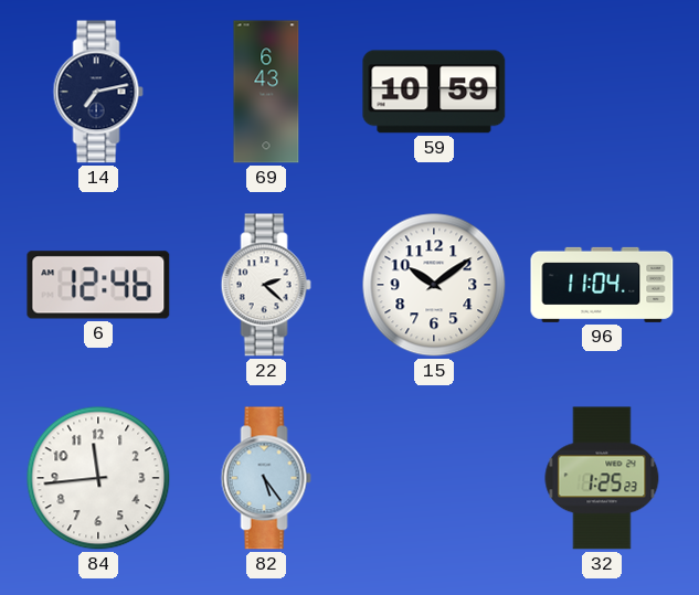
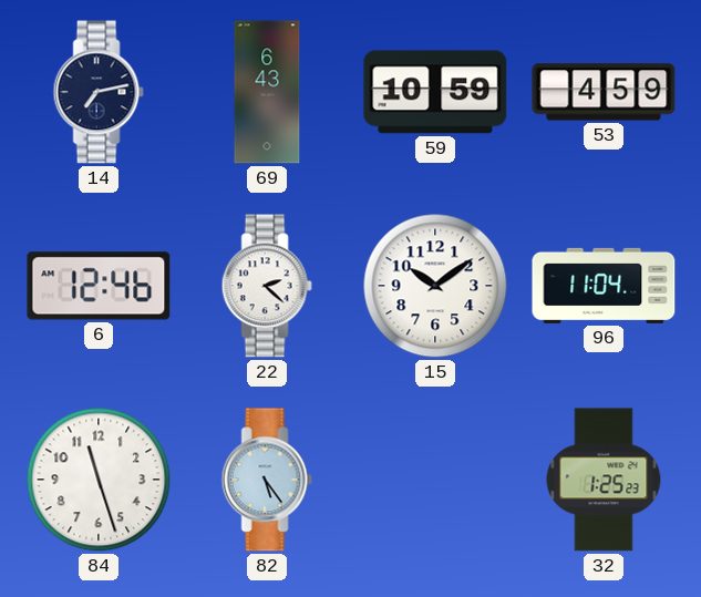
53: none -> 4:59
84: 11:44 -> 11:27
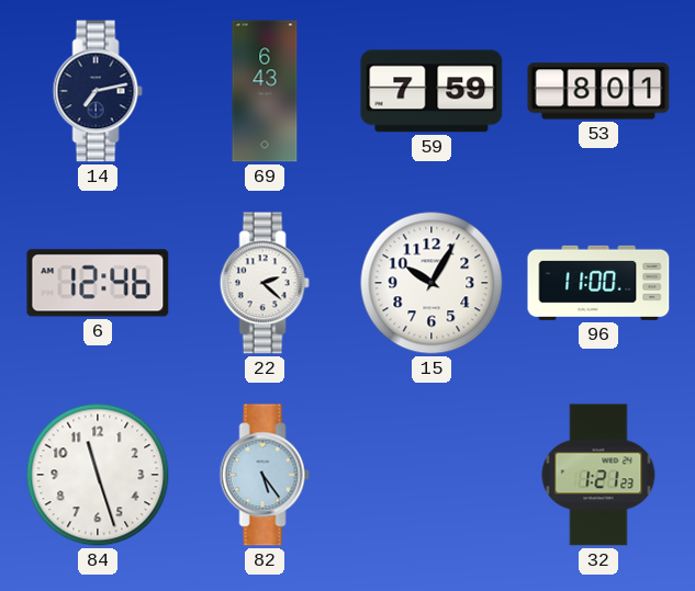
59: 10:59 -> 7:59
53: 4:59 -> 8:01
15: 10:09 -> 10:05
96: 11:04 -> 11:00
32: 1:25 -> 1:21
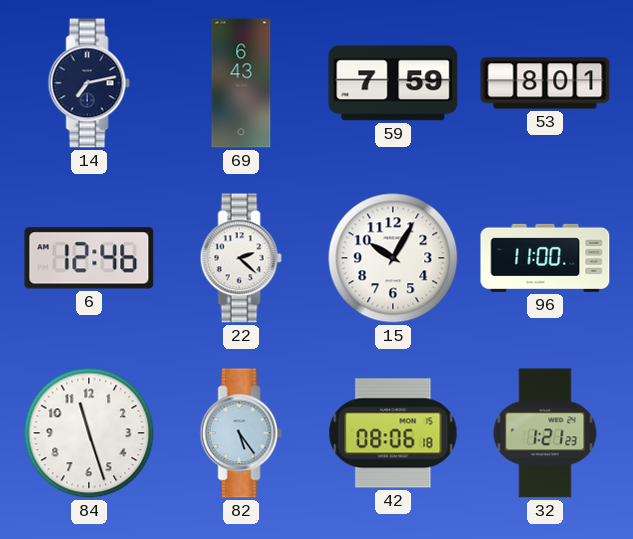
42: none -> 08:06
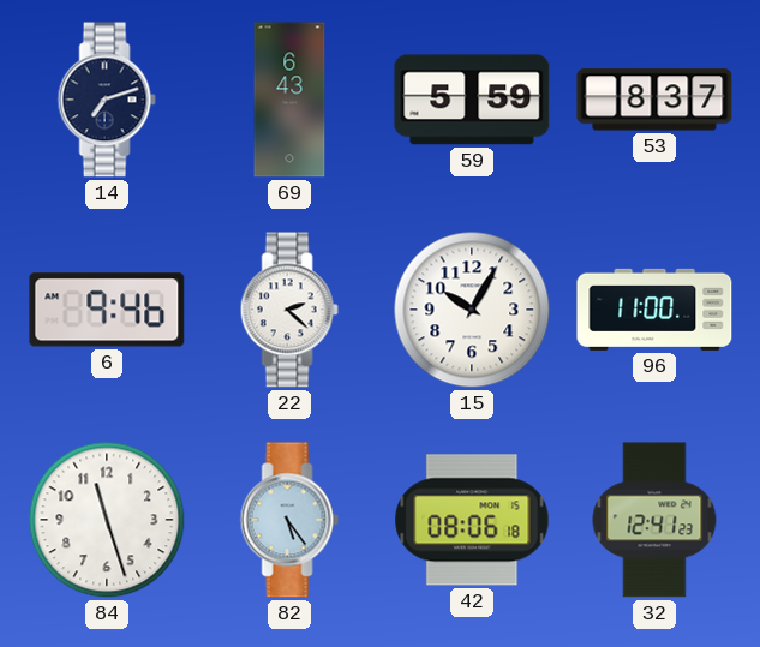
14: 7:13 -> 7:12
59: 7:59 -> 5:59
53: 8:01 -> 8:37
6: 12:46 -> 9:46
32: 1:21 -> 12:41
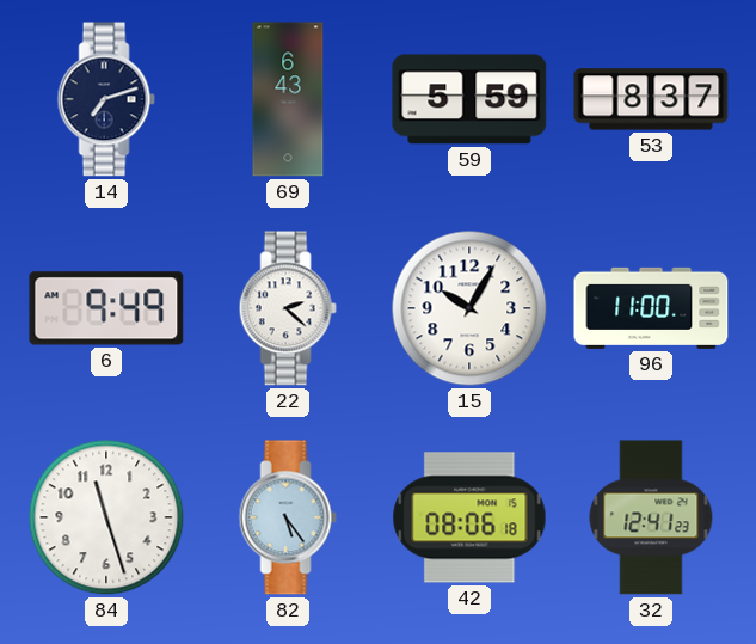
6: 9:46 -> 9:49
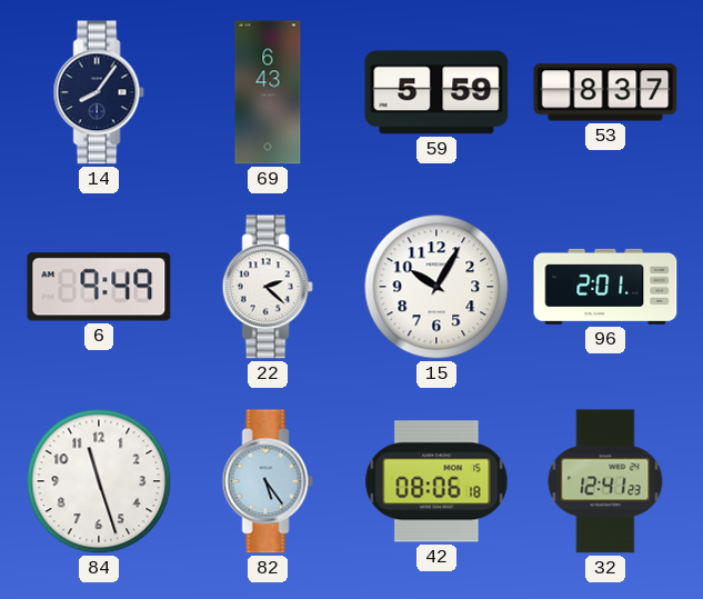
14: 7:12 -> 8:06
96: 11:00 -> 2:01
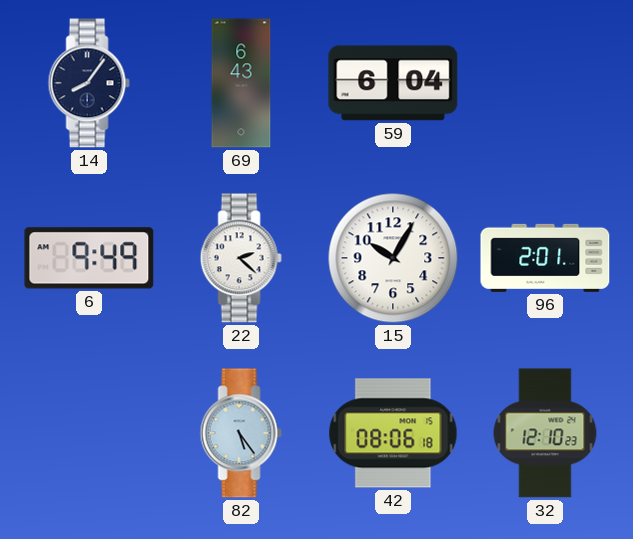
59: 5:59 -> 6:04
53: 8:37 -> none
84: 11:27 -> none
32: 12:41 -> 12:10
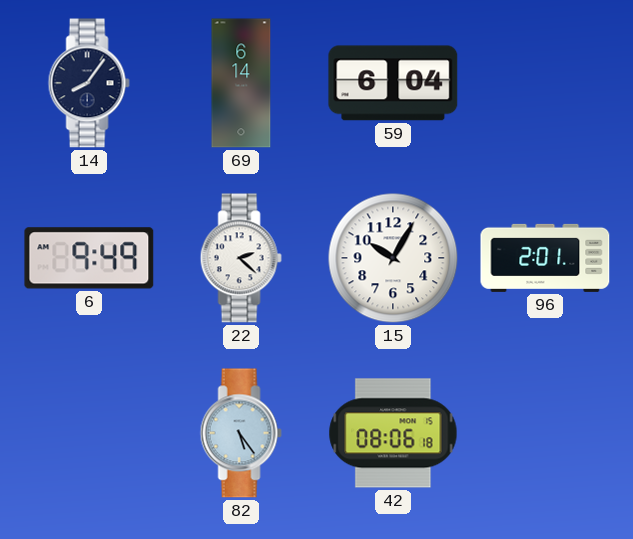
69: 6:43 -> 6:14
32: 12:10 -> none
